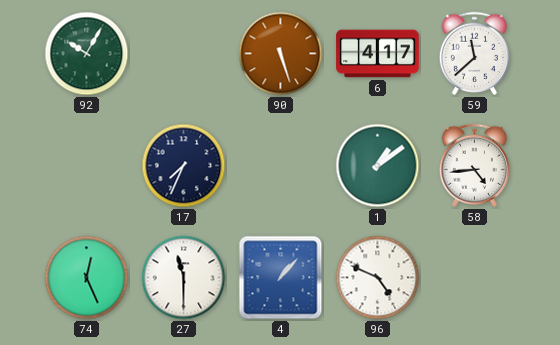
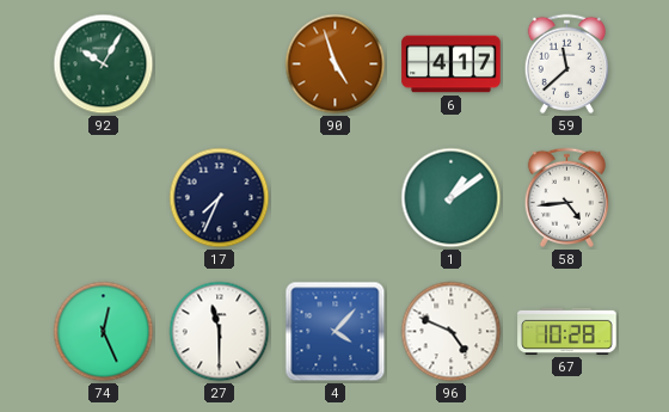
90: 5:27 -> 4:57
4: 1:07 -> 4:07
67: none -> 10:28
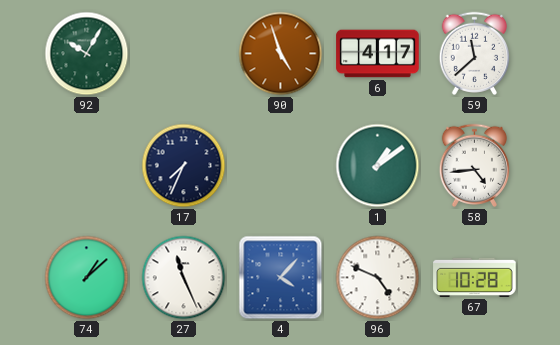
74: 12:26 -> 1:08
27: 11:30 -> 11:26
